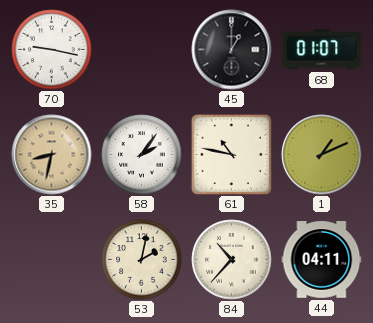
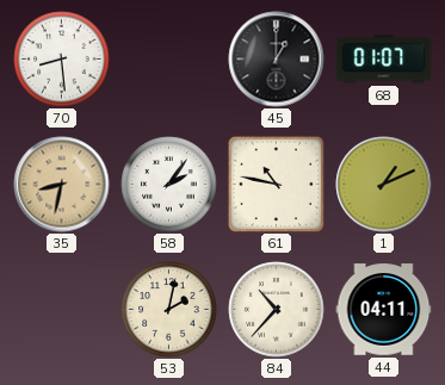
70: 9:17 -> 8:29
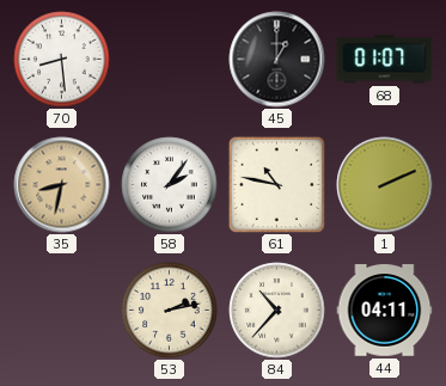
1: 1:11 -> 2:11
53: 2:02 -> 2:13
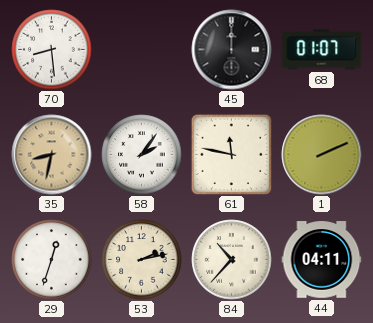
45: 1:00 -> 12:00
61: 10:47 -> 11:47
29: none -> 12:33
